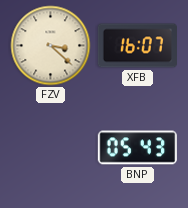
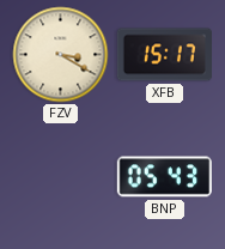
FZV: 3:22 -> 3:20
XFB: 16:07 -> 15:17
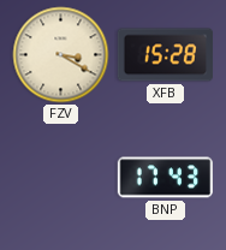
XFB: 15:17 -> 15:28
BNP: 05:43 -> 17:43
